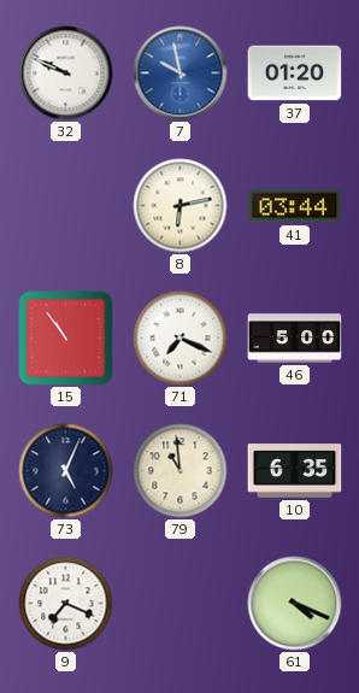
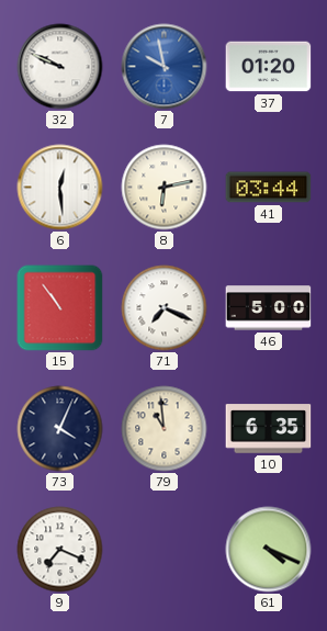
6: none -> 12:29
73: 5:04 -> 4:04
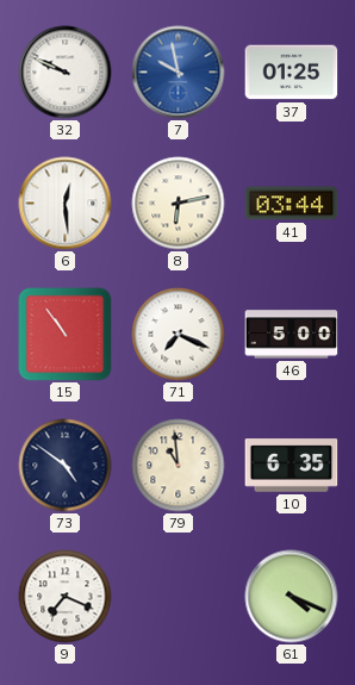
37: 01:20 -> 01:25
73: 4:04 -> 4:51
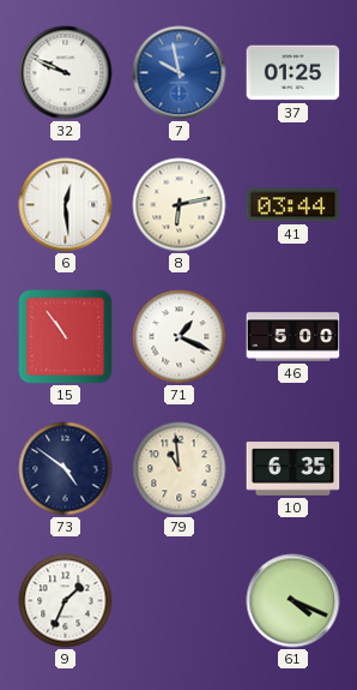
71: 7:19 -> 1:19
9: 7:19 -> 1:34
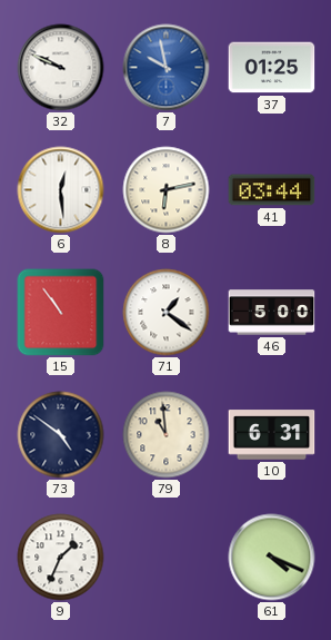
71: 1:19 -> 1:21
10: 6:35 -> 6:31
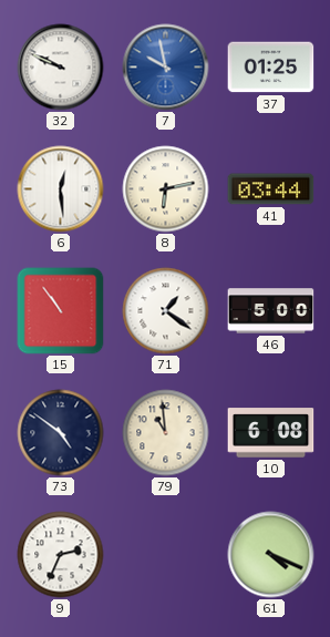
10: 6:31 -> 6:08
9: 1:34 -> 2:34
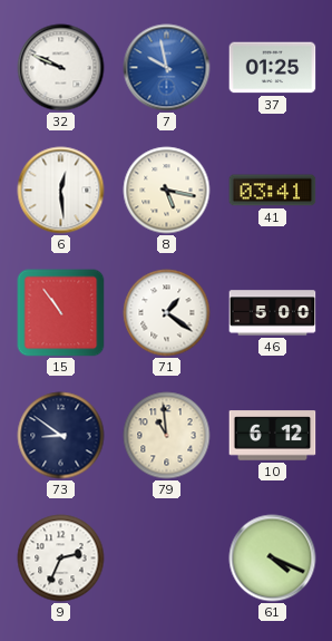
8: 6:13 -> 5:17
41: 03:44 -> 03:41
73: 4:51 -> 8:51
10: 6:08 -> 6:12
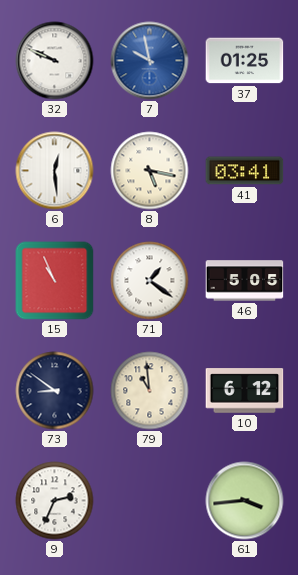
15: 10:54 -> 10:56
46: 5:00 -> 5:05
61: 4:19 -> 3:44
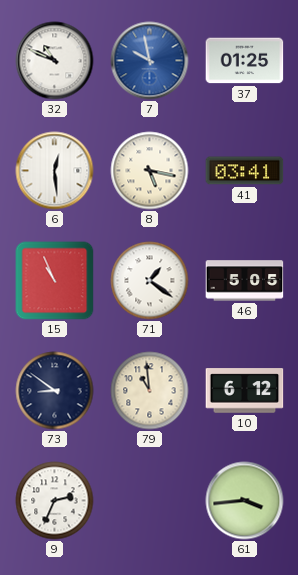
32: 9:49 -> 10:49
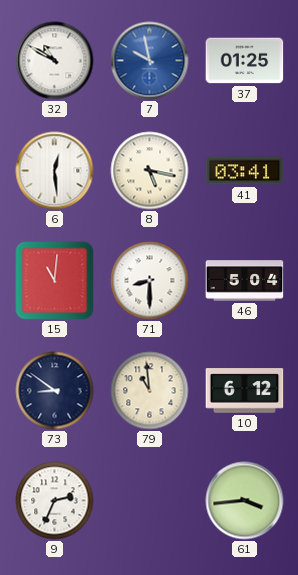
32: 10:49 -> 10:50
15: 10:56 -> 11:01
71: 1:21 -> 8:30
46: 5:05 -> 5:04
